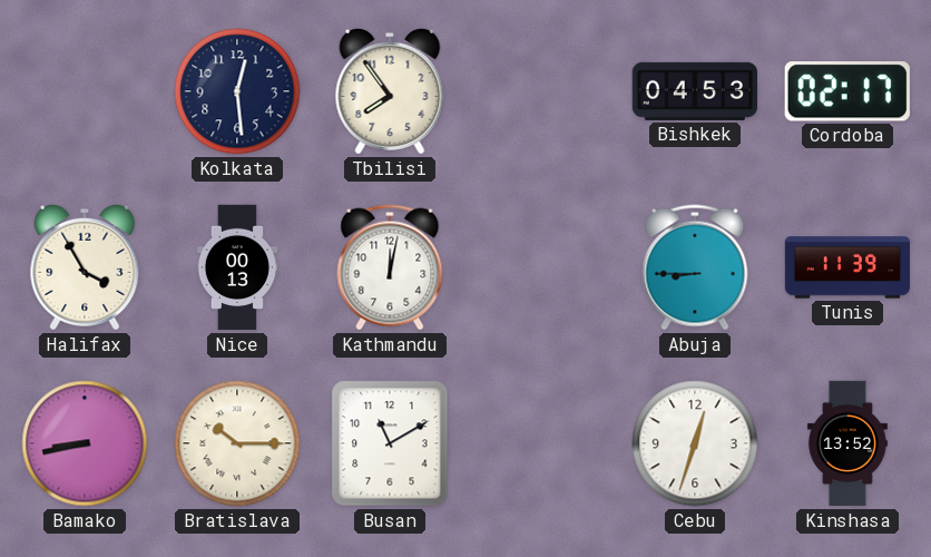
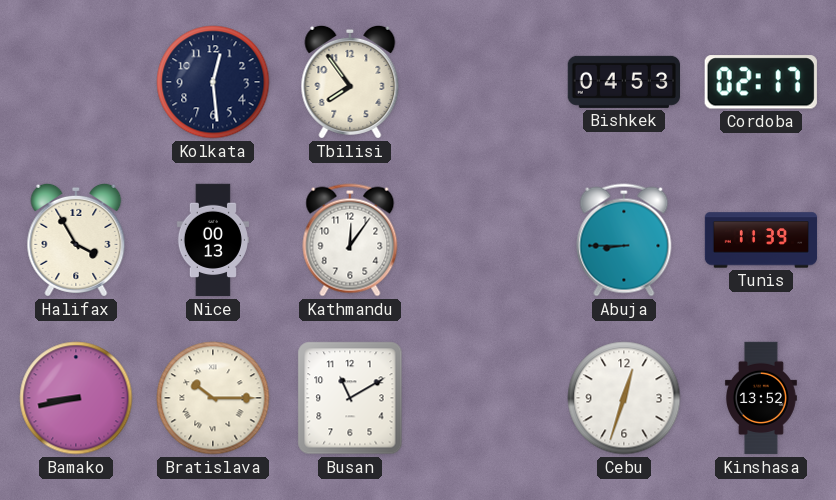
Kathmandu: 12:02 -> 12:06
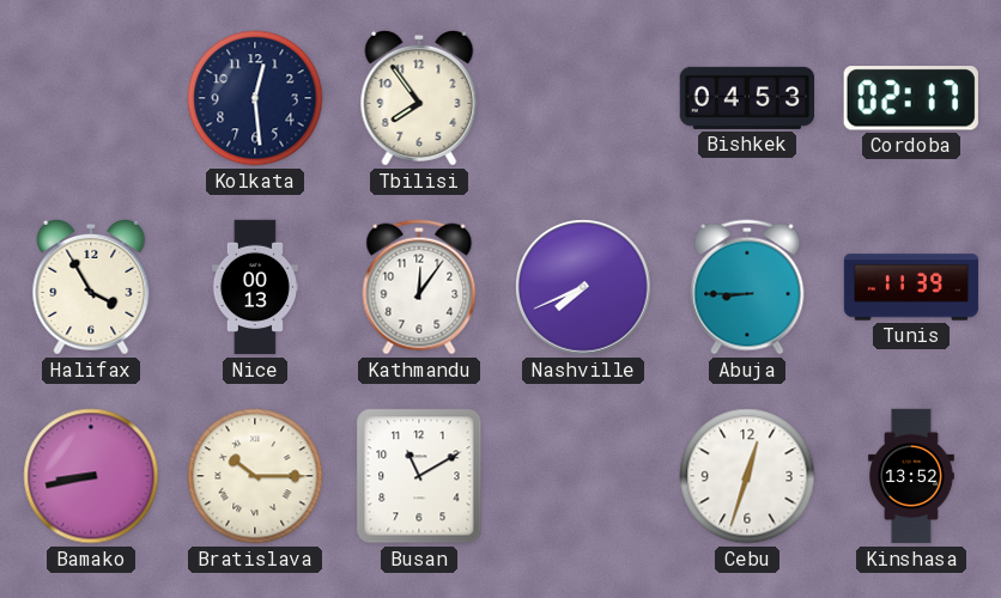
Nashville: none -> 7:41
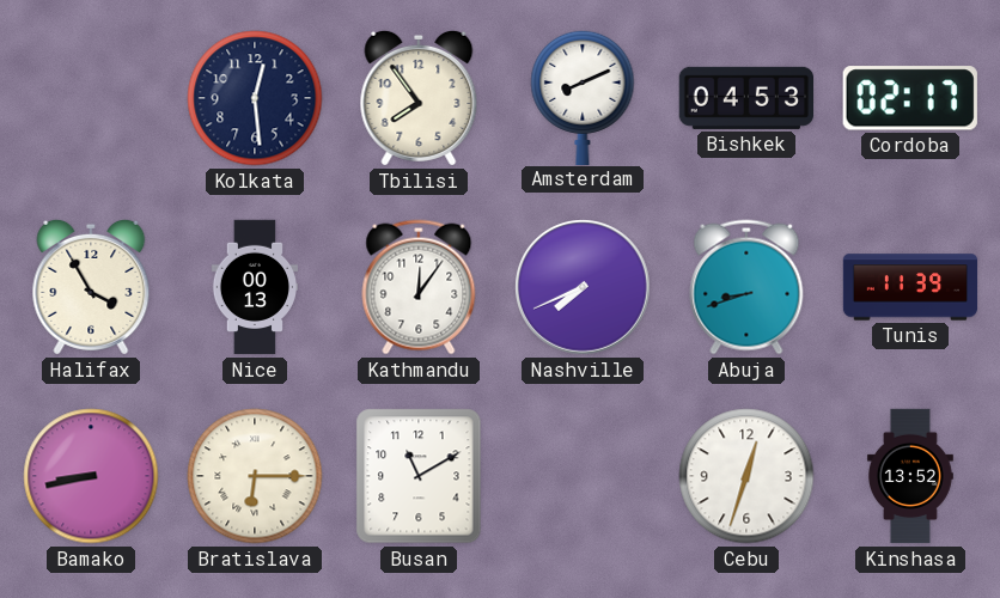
Amsterdam: none -> 8:11
Abuja: 8:45 -> 8:42
Bratislava: 10:15 -> 6:15
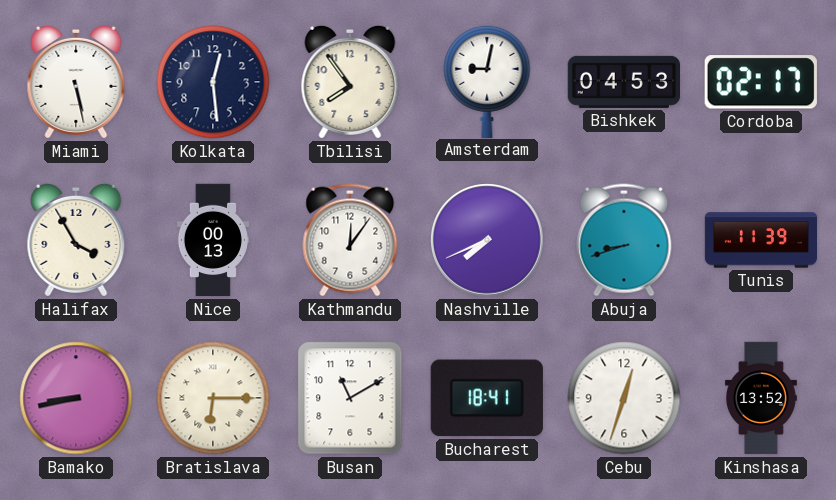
Miami: none -> 5:28
Amsterdam: 8:11 -> 9:02
Bucharest: none -> 18:41
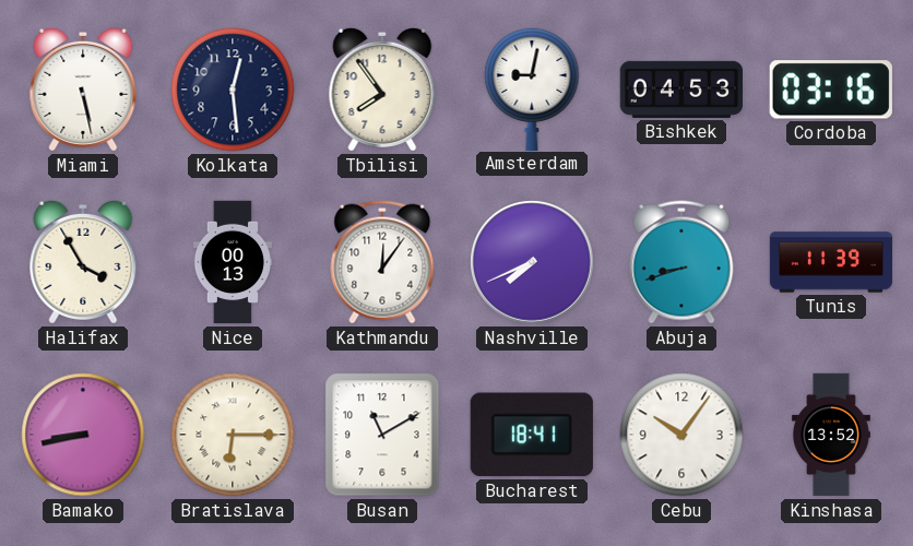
Cordoba: 02:17 -> 03:16
Cebu: 12:33 -> 10:06
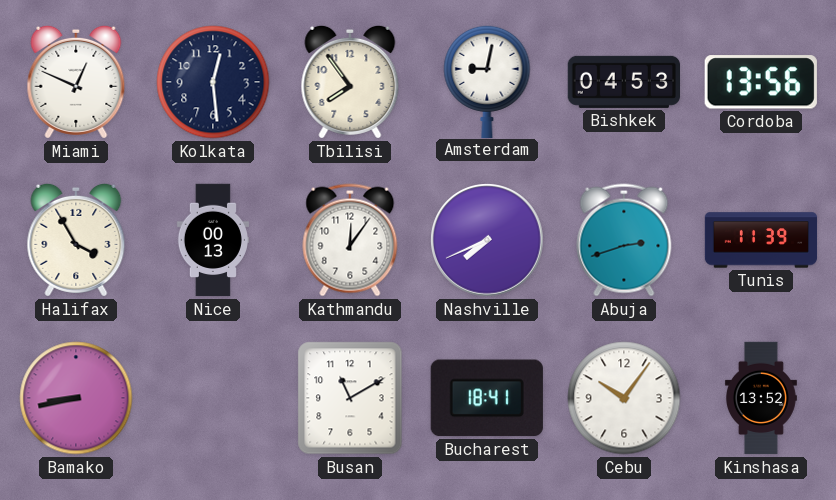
Miami: 5:28 -> 12:49
Cordoba: 03:16 -> 13:56
Abuja: 8:42 -> 2:42
Bratislava: 6:15 -> none
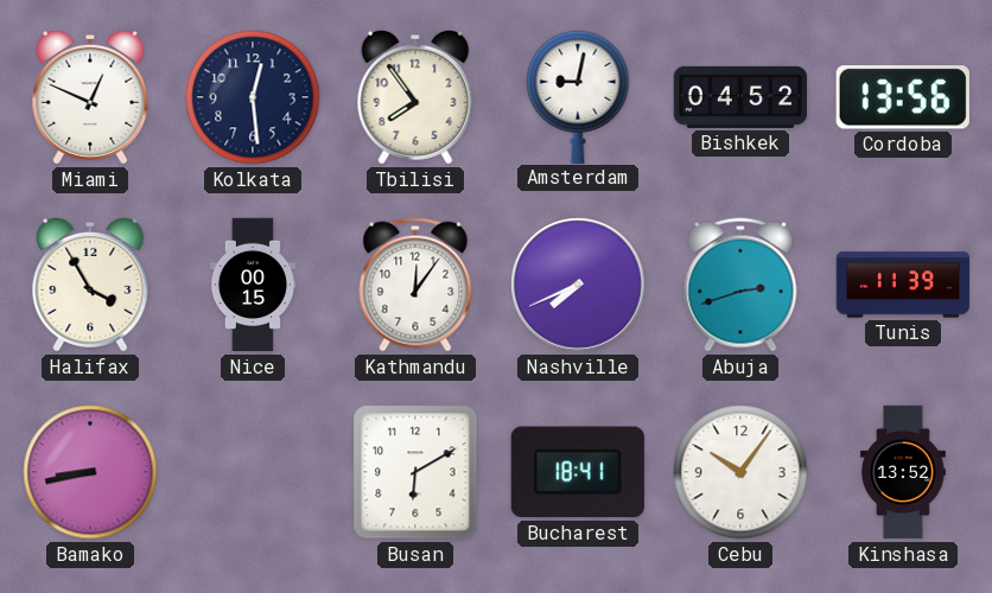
Bishkek: 04:53 -> 04:52
Nice: 00:13 -> 00:15
Busan: 11:10 -> 6:10
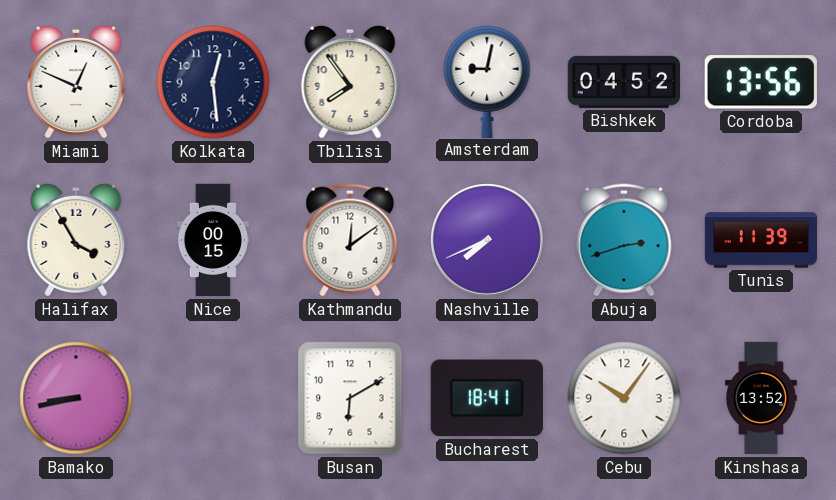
Kathmandu: 12:06 -> 12:09
